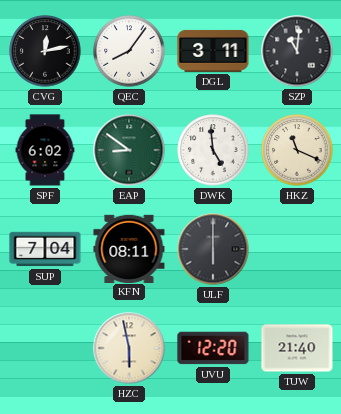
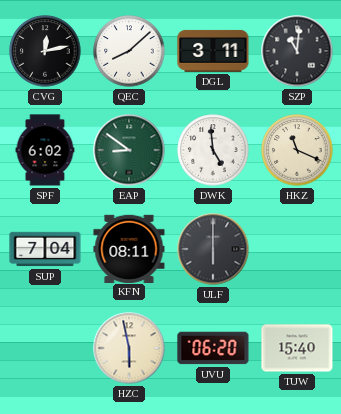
QEC: 8:06 -> 8:08
UVU: 12:20 -> 06:20
TUW: 21:40 -> 15:40
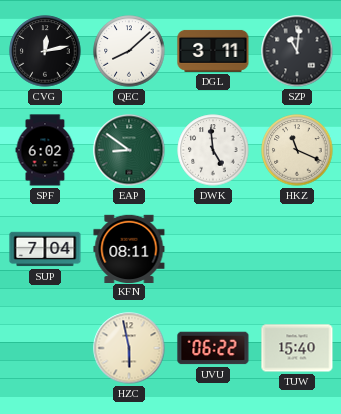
ULF: 6:00 -> none
UVU: 06:20 -> 06:22
